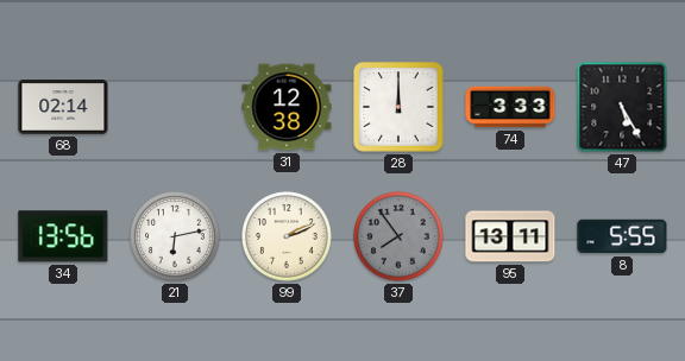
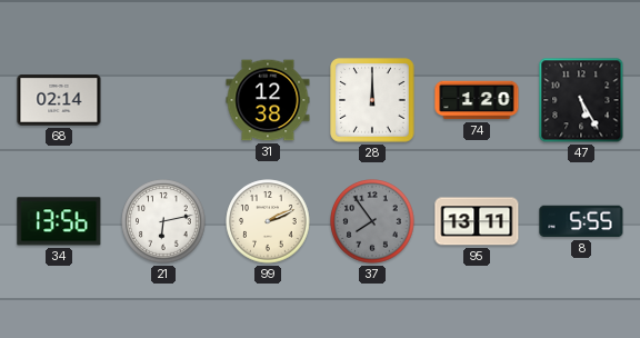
74: 3:33 -> 1:20
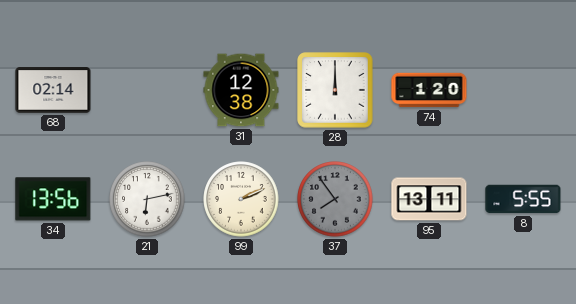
47: 5:25 -> none
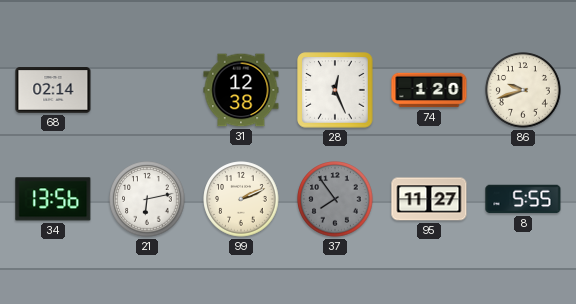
28: 12:00 -> 12:26
86: none -> 9:42
95: 13:11 -> 11:27
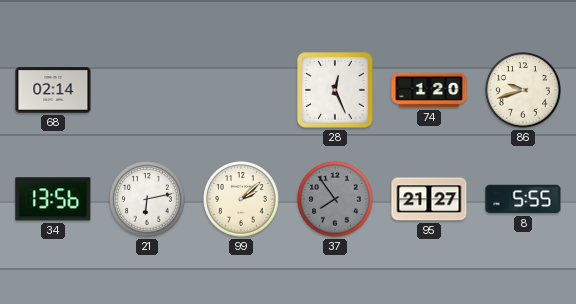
31: 12:38 -> none
99: 2:11 -> 2:08
95: 11:27 -> 21:27
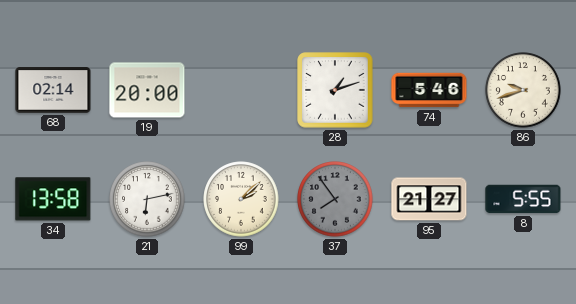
19: none -> 20:00
28: 12:26 -> 1:12
74: 1:20 -> 5:46
34: 13:56 -> 13:58
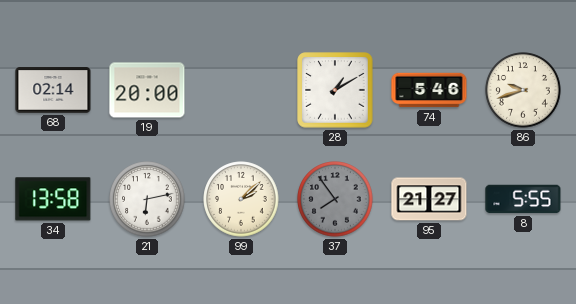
28: 1:12 -> 1:10
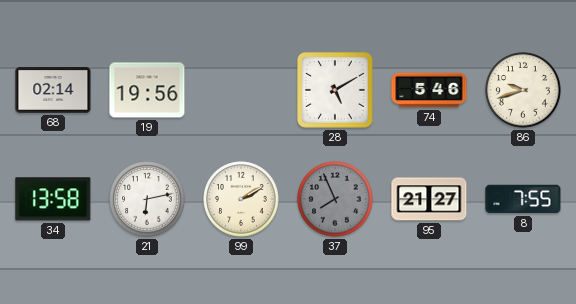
19: 20:00 -> 19:56
28: 1:10 -> 5:10
99: 2:08 -> 2:10
37: 7:54 -> 7:56
8: 5:55 -> 7:55
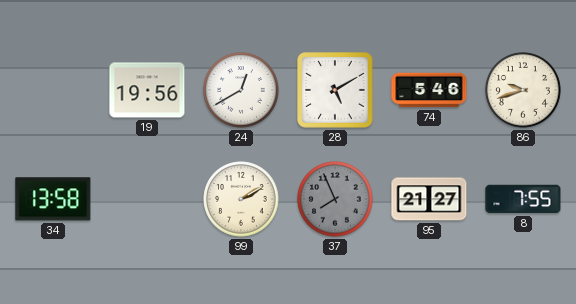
68: 02:14 -> none
24: none -> 12:40
21: 6:13 -> none
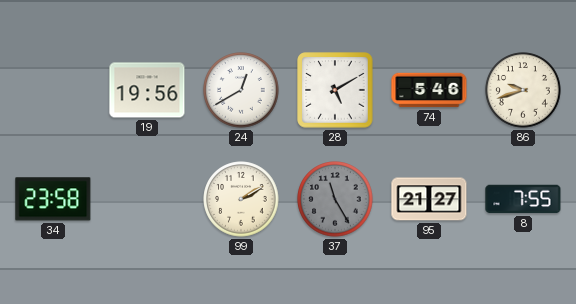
34: 13:58 -> 23:58
37: 7:56 -> 11:25
